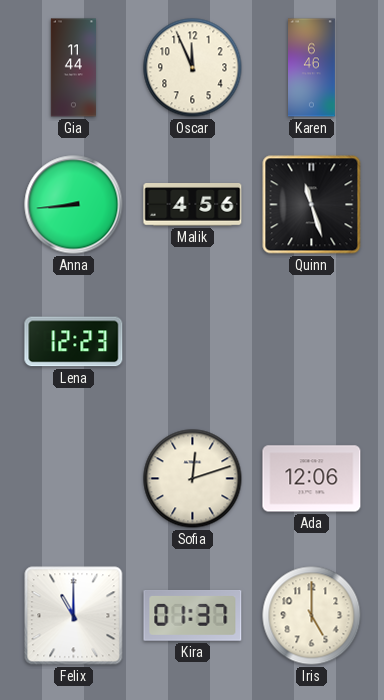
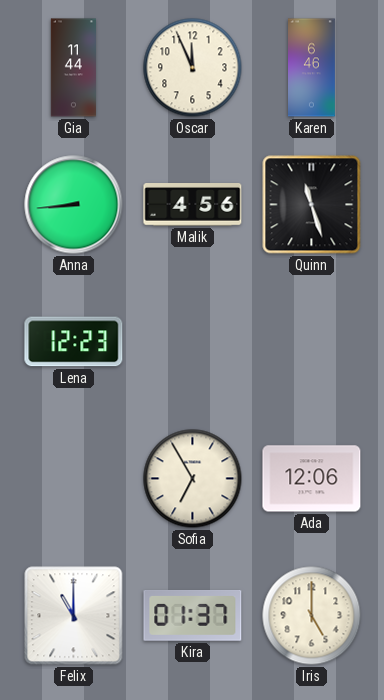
Sofia: 12:12 -> 6:55
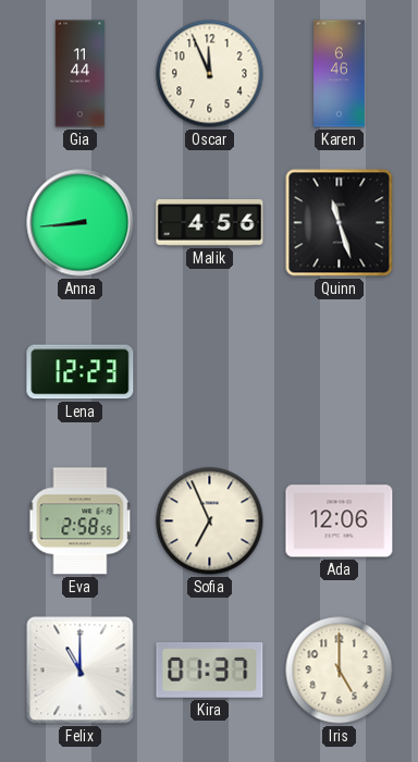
Eva: none -> 2:58
Sofia: 6:55 -> 6:56
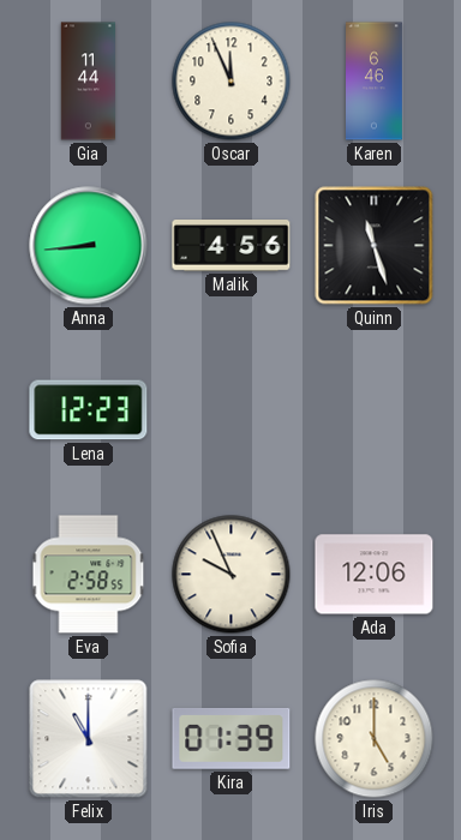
Sofia: 6:56 -> 9:56
Kira: 01:37 -> 01:39
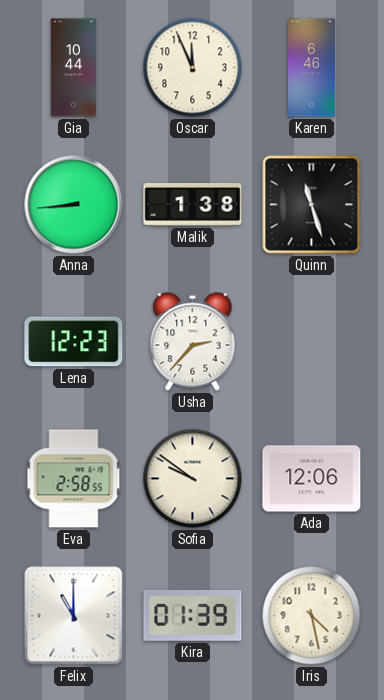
Gia: 11:44 -> 10:44
Malik: 4:56 -> 1:38
Usha: none -> 2:37
Sofia: 9:56 -> 9:51
Iris: 5:00 -> 4:28
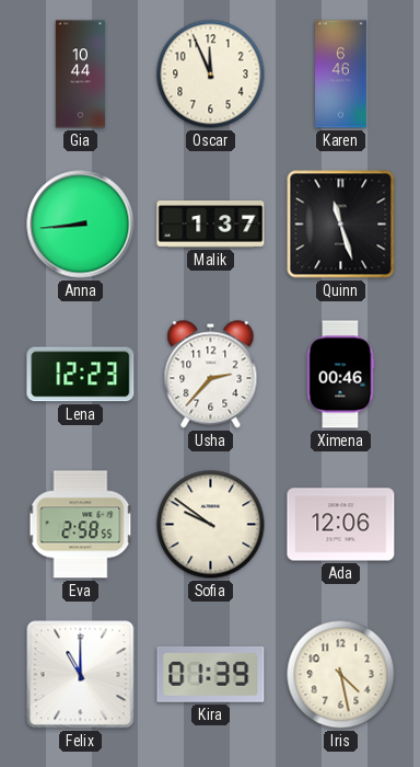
Malik: 1:38 -> 1:37
Ximena: none -> 00:46
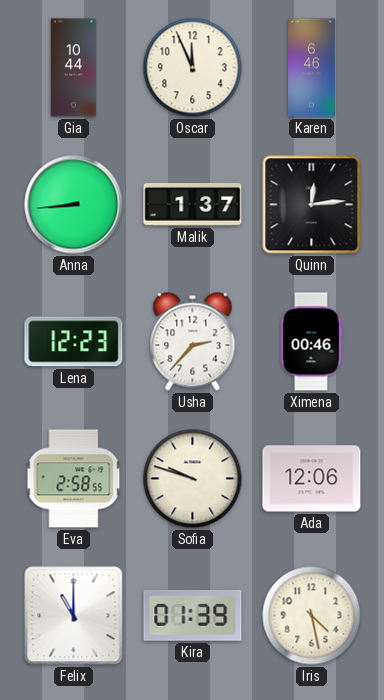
Quinn: 11:27 -> 12:14
Sofia: 9:51 -> 9:48
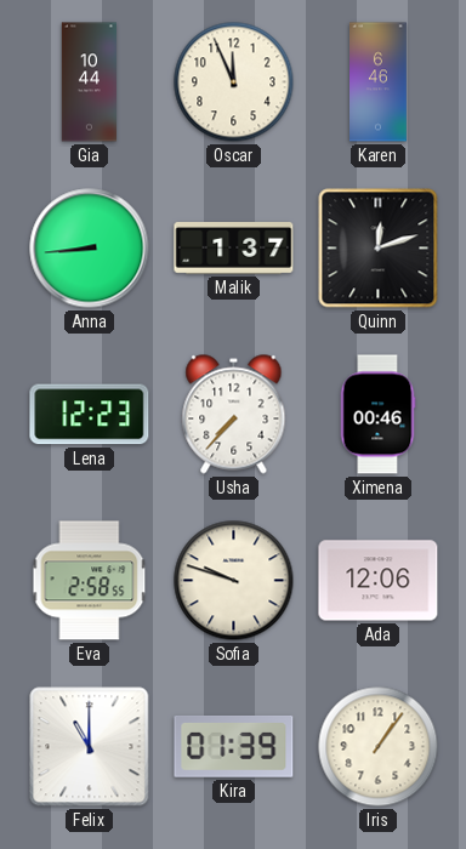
Quinn: 12:14 -> 12:12
Usha: 2:37 -> 7:37
Iris: 4:28 -> 1:06
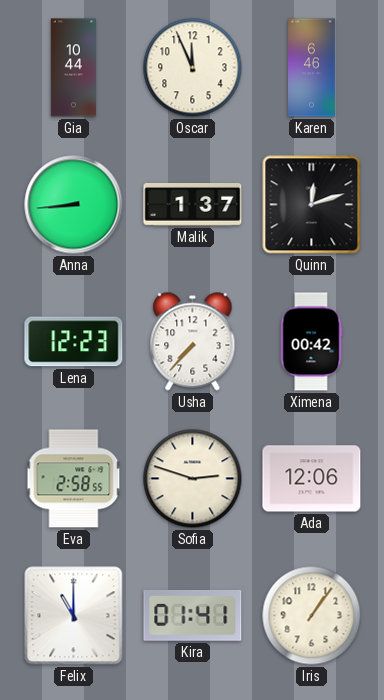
Ximena: 00:46 -> 00:42
Sofia: 9:48 -> 2:48
Kira: 01:39 -> 01:41
